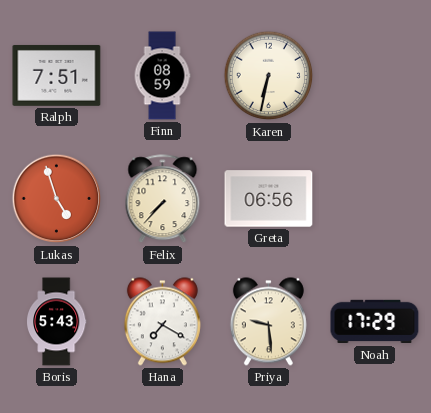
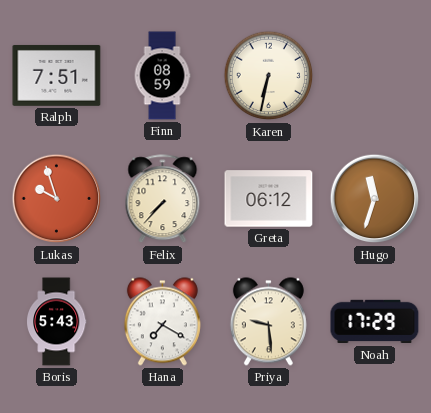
Lukas: 4:57 -> 9:57
Greta: 06:56 -> 06:12
Hugo: none -> 11:33
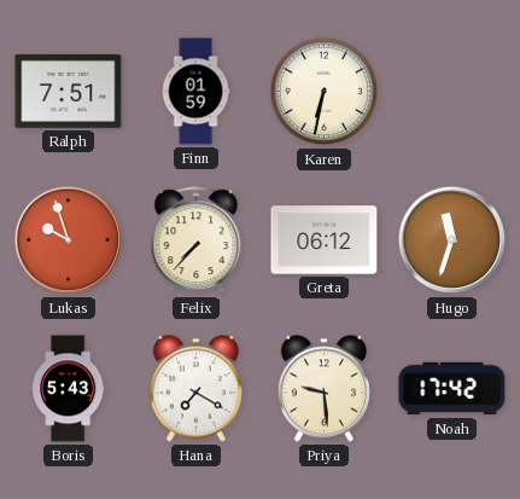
Finn: 08:59 -> 01:59
Noah: 17:29 -> 17:42
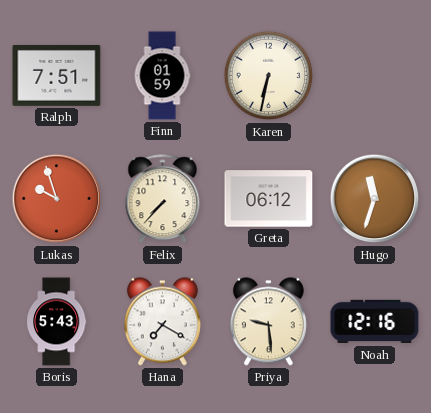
Noah: 17:42 -> 12:16
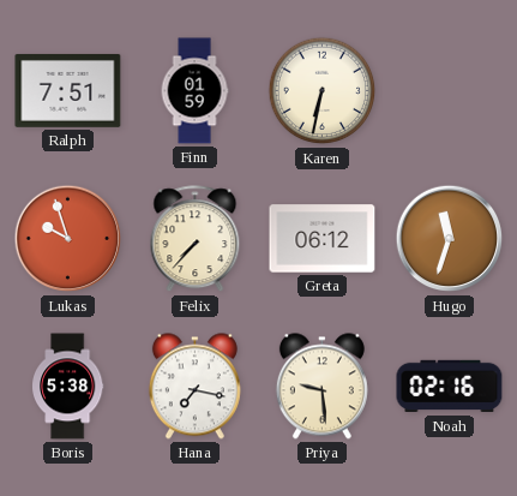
Boris: 5:43 -> 5:38
Hana: 7:20 -> 7:17
Noah: 12:16 -> 02:16
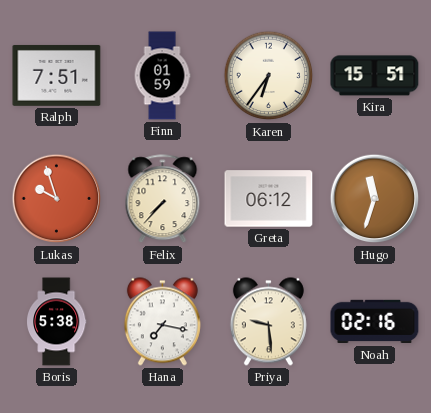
Karen: 6:32 -> 6:36
Kira: none -> 15:51
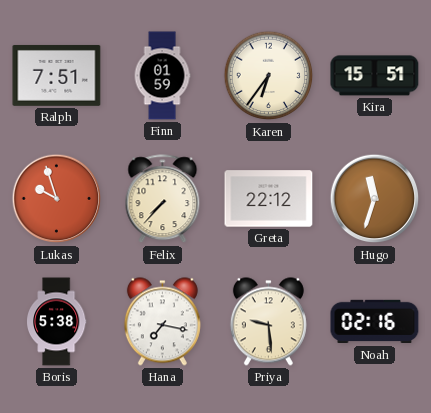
Greta: 06:12 -> 22:12
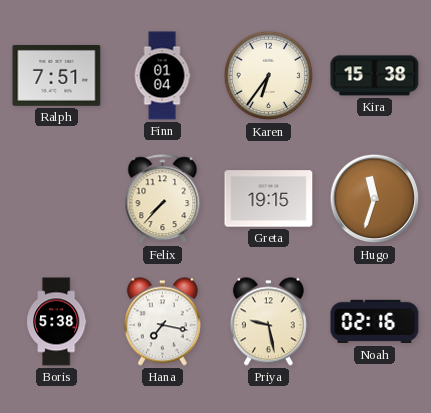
Finn: 01:59 -> 01:04
Kira: 15:51 -> 15:38
Lukas: 9:57 -> none
Greta: 22:12 -> 19:15
Priya: 9:29 -> 9:28
